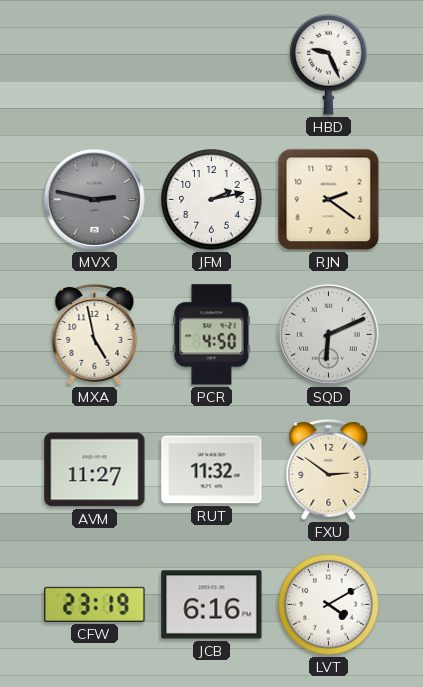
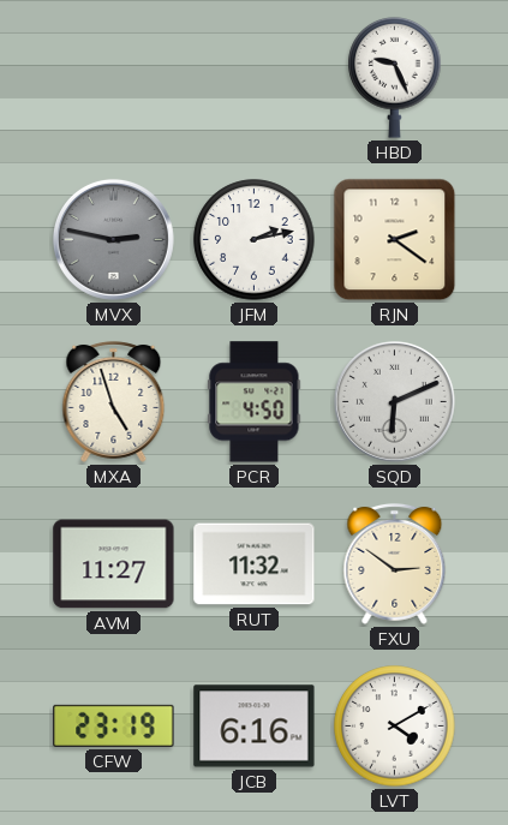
MXA: 4:58 -> 4:57
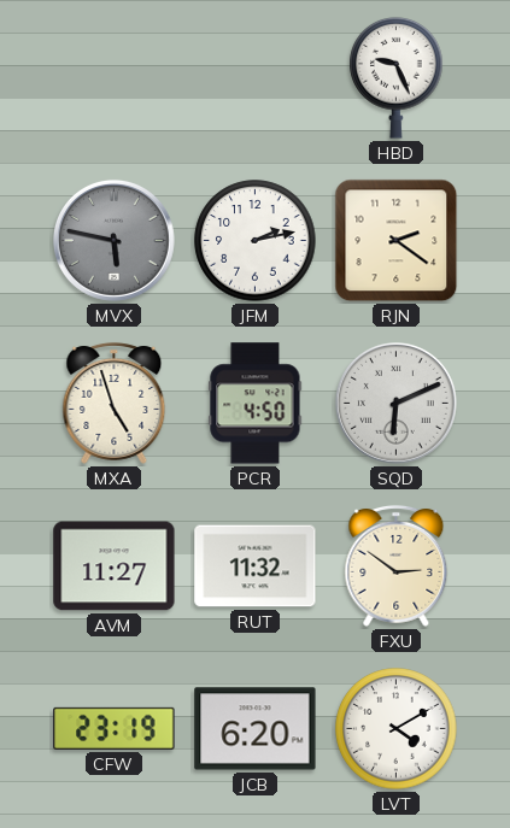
MVX: 2:47 -> 5:47
JCB: 6:16 -> 6:20
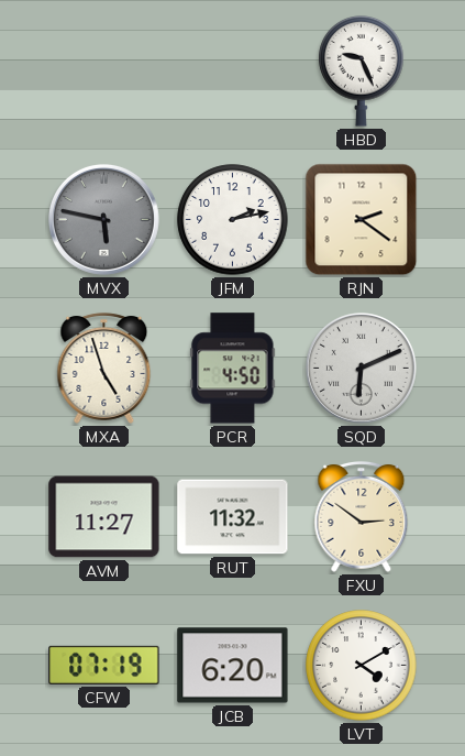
CFW: 23:19 -> 07:19
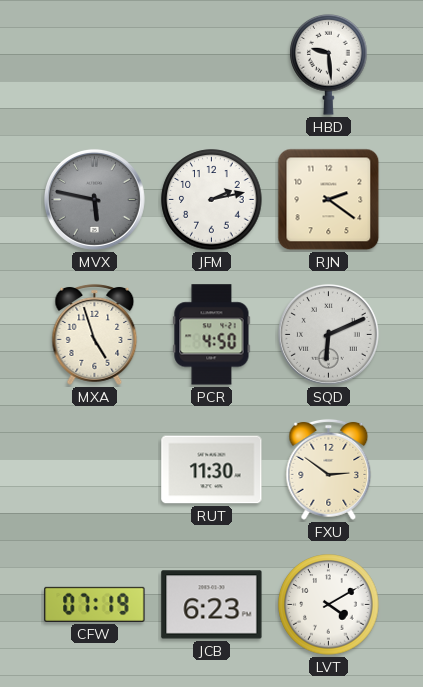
HBD: 9:26 -> 9:29
AVM: 11:27 -> none
RUT: 11:32 -> 11:30
JCB: 6:20 -> 6:23
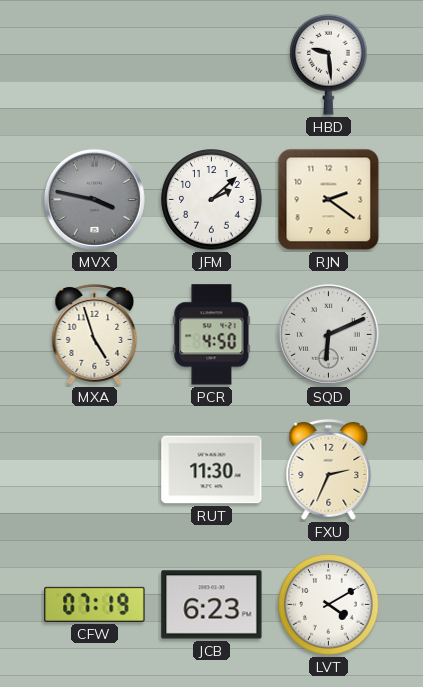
MVX: 5:47 -> 3:47
JFM: 2:13 -> 2:08
FXU: 2:51 -> 2:34
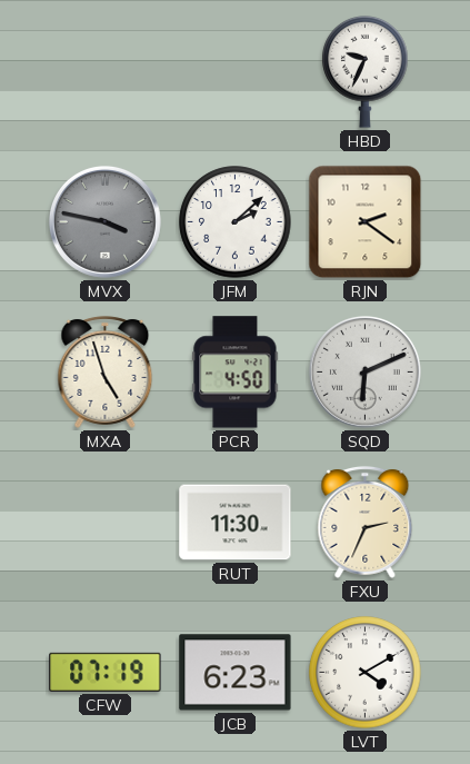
HBD: 9:29 -> 9:34
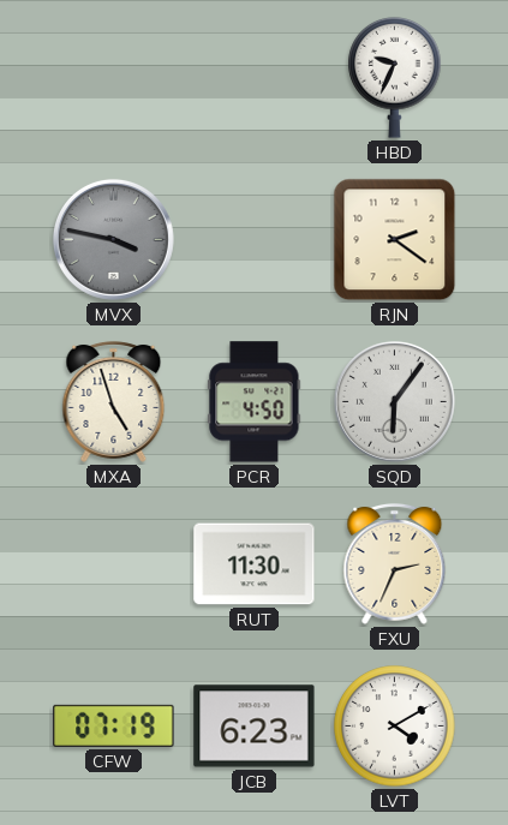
JFM: 2:08 -> none
SQD: 6:11 -> 6:06
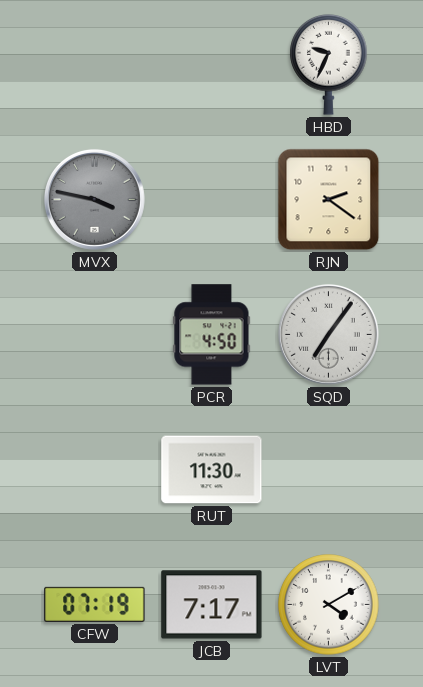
MXA: 4:57 -> none
SQD: 6:06 -> 7:06
FXU: 2:34 -> none
JCB: 6:23 -> 7:17
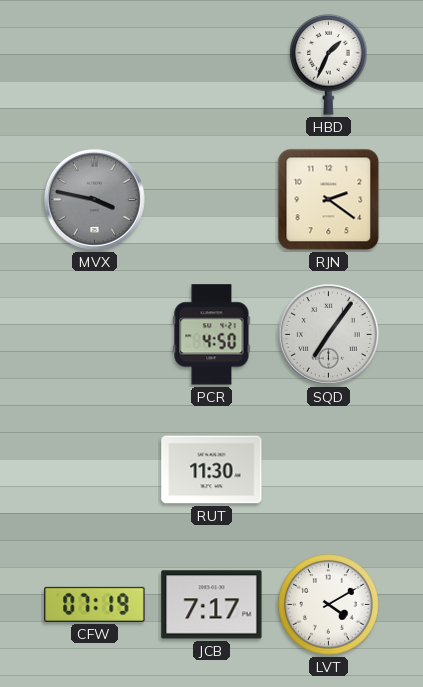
HBD: 9:34 -> 1:34
